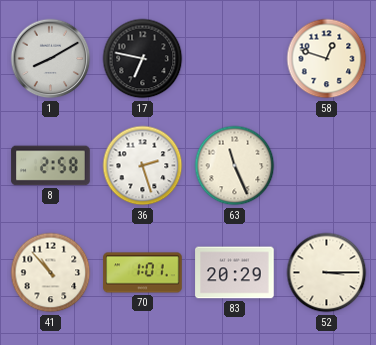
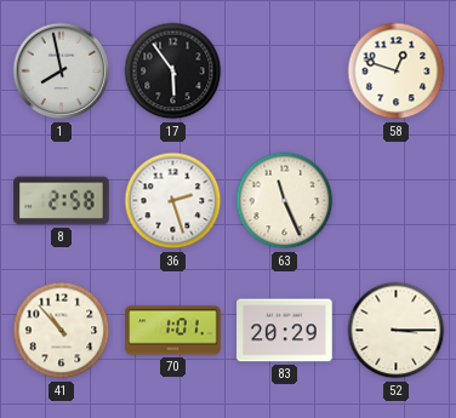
1: 8:10 -> 7:58
17: 6:47 -> 5:54
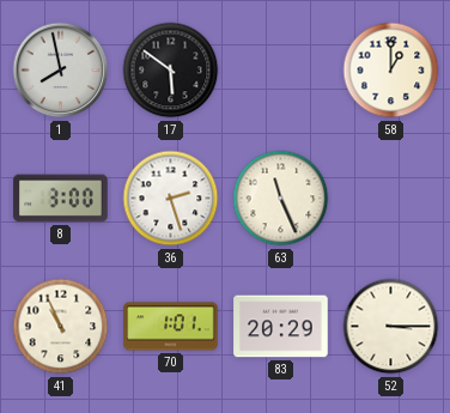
17: 5:54 -> 5:51
58: 12:48 -> 1:00
8: 2:58 -> 3:00
41: 10:53 -> 10:56
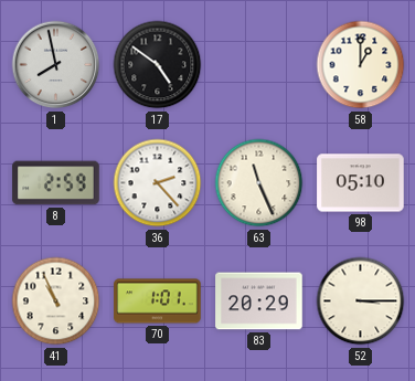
17: 5:51 -> 4:51
8: 3:00 -> 2:59
36: 2:27 -> 2:23
98: none -> 05:10
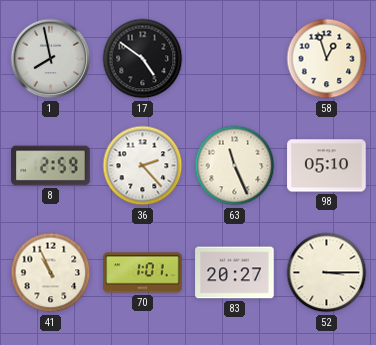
58: 1:00 -> 12:57
83: 20:29 -> 20:27
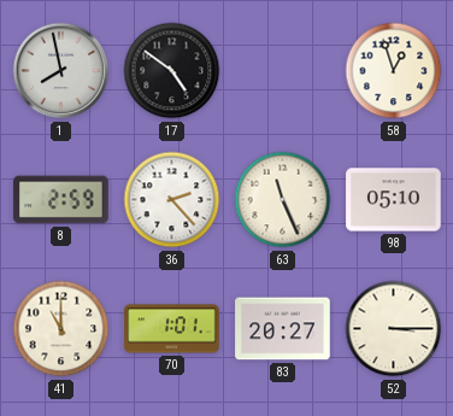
41: 10:56 -> 11:00
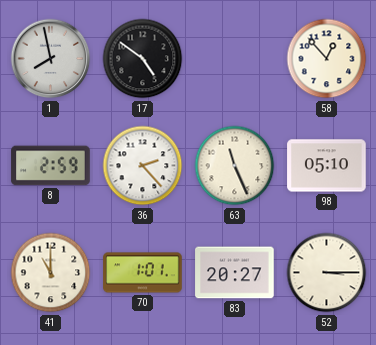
58: 12:57 -> 12:53
